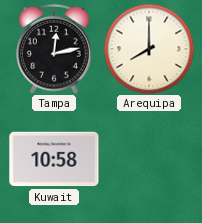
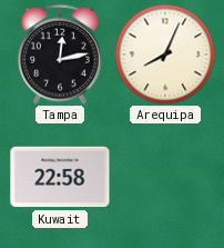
Arequipa: 8:00 -> 8:04
Kuwait: 10:58 -> 22:58
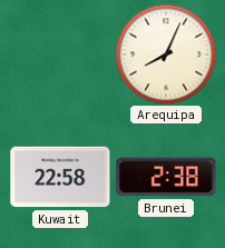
Tampa: 12:13 -> none
Brunei: none -> 2:38
